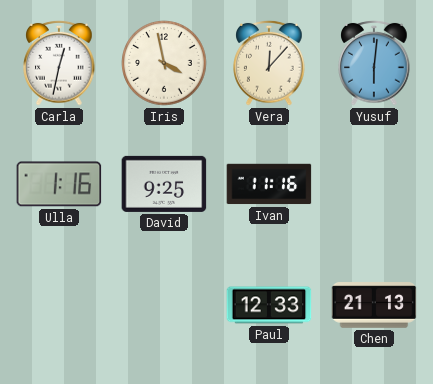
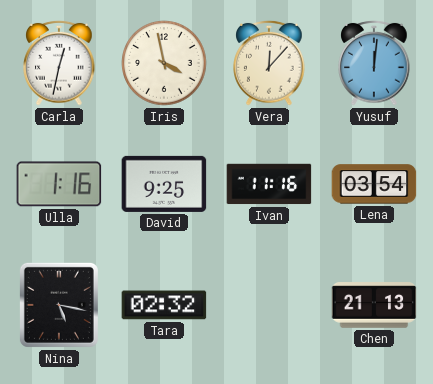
Yusuf: 6:01 -> 12:01
Lena: none -> 03:54
Nina: none -> 5:17
Tara: none -> 02:32
Paul: 12:33 -> none
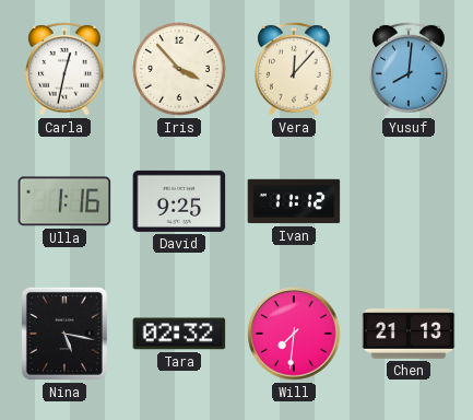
Iris: 3:58 -> 3:53
Yusuf: 12:01 -> 8:01
Ivan: 11:16 -> 11:12
Lena: 03:54 -> none
Will: none -> 7:31
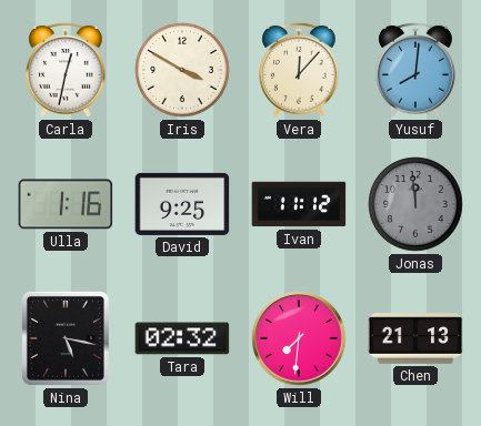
Iris: 3:53 -> 3:50
Jonas: none -> 11:59
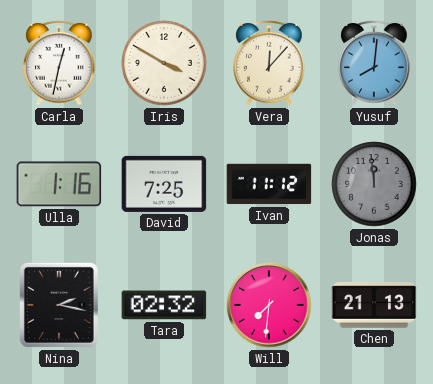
David: 9:25 -> 7:25
Nina: 5:17 -> 2:17
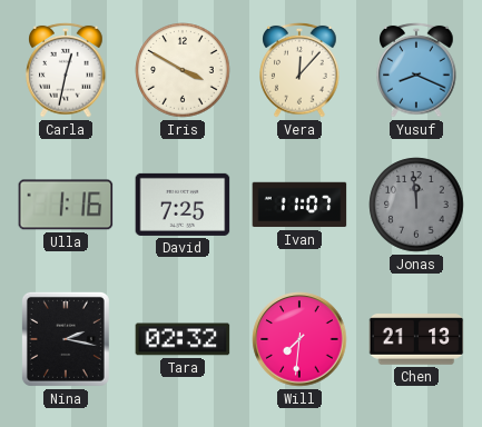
Yusuf: 8:01 -> 8:19
Ivan: 11:12 -> 11:07
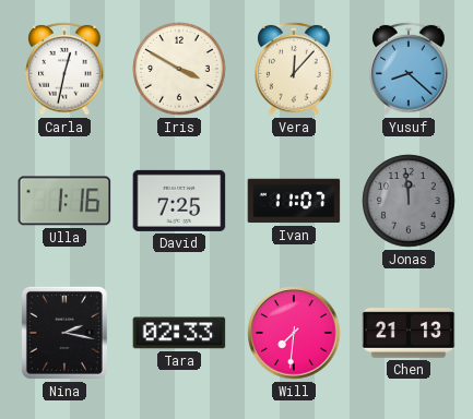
Yusuf: 8:19 -> 8:22
Tara: 02:32 -> 02:33
